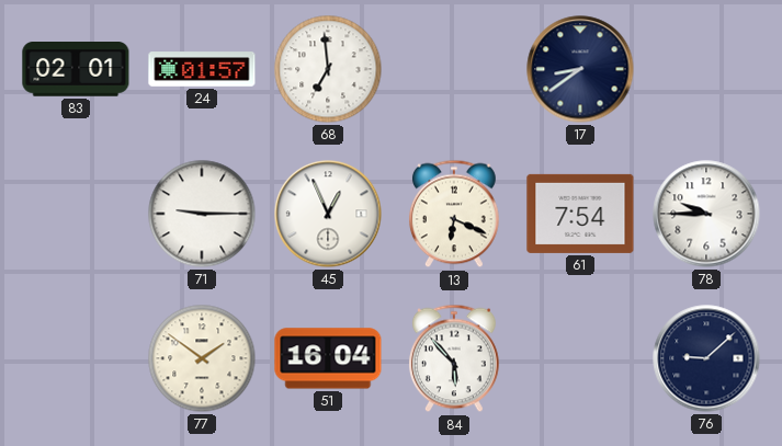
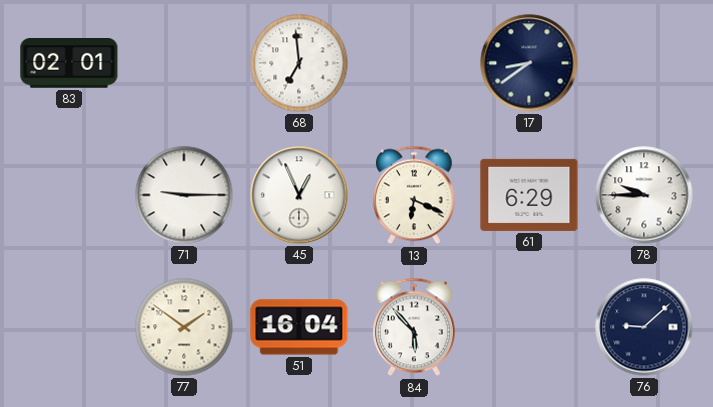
24: 01:57 -> none
61: 7:54 -> 6:29
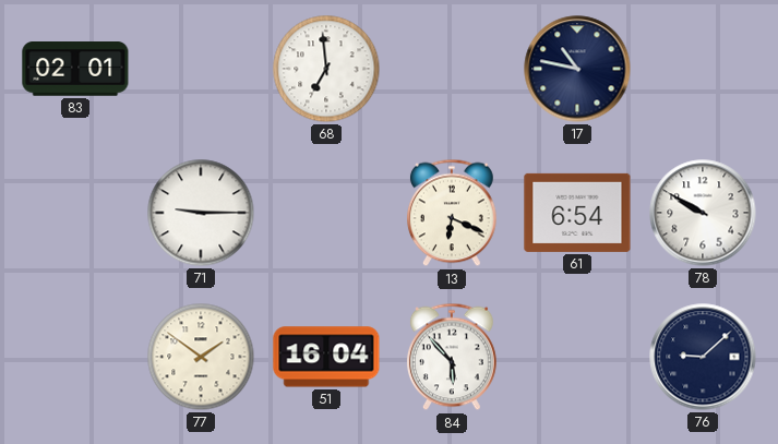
17: 8:39 -> 10:47
45: 12:56 -> none
61: 6:29 -> 6:54
78: 9:45 -> 9:50
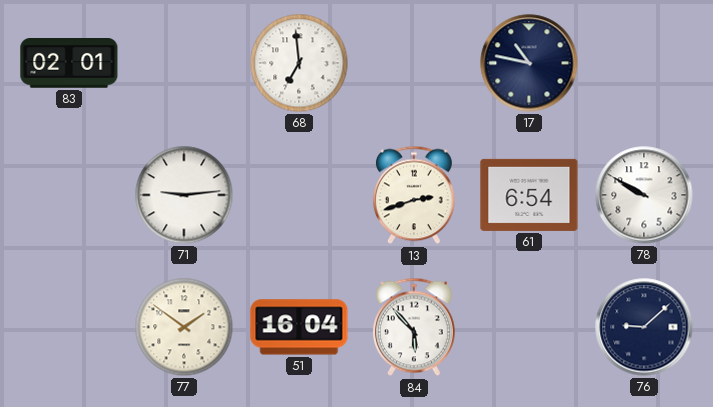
71: 9:15 -> 9:14
13: 6:19 -> 2:42
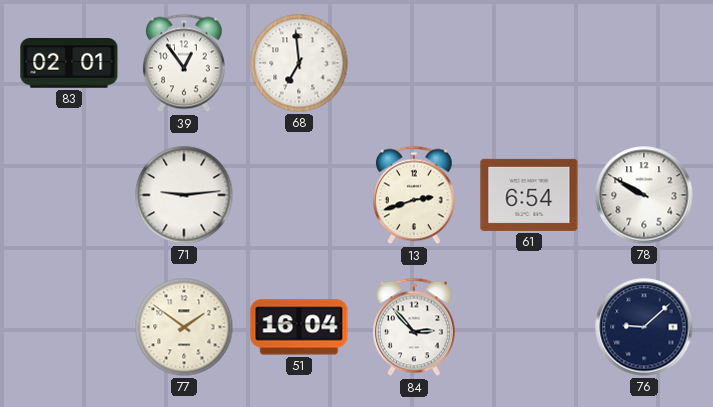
39: none -> 12:54
17: 10:47 -> none
84: 5:53 -> 2:53
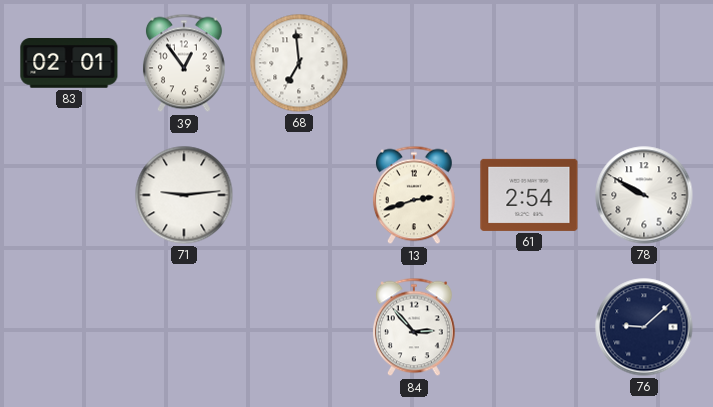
61: 6:54 -> 2:54
77: 1:51 -> none
51: 16:04 -> none
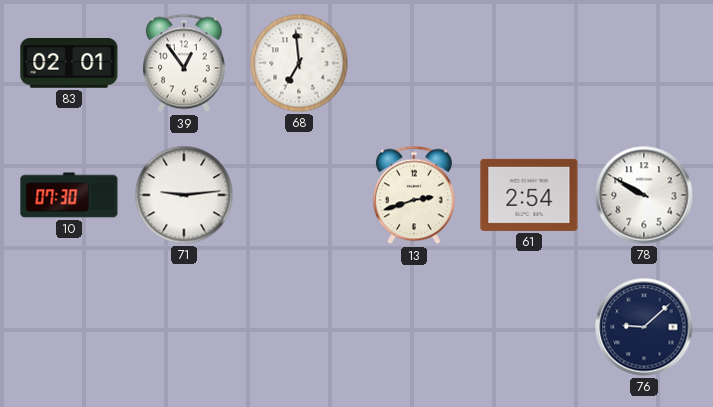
10: none -> 07:30
84: 2:53 -> none
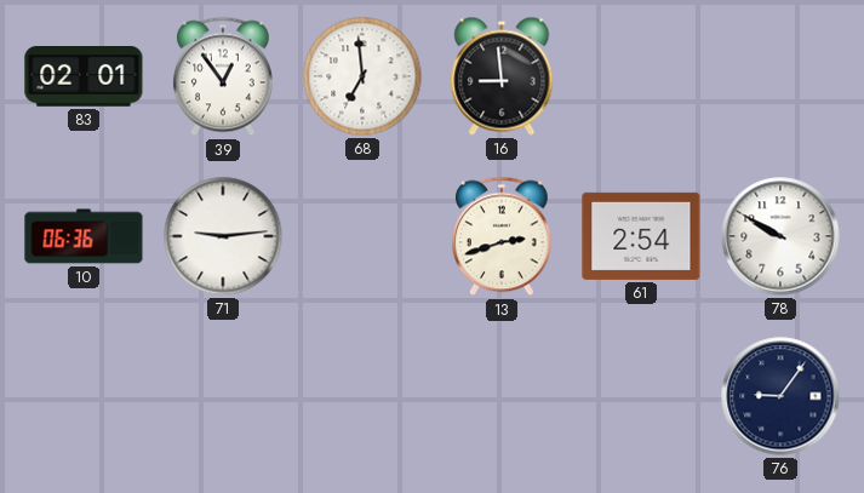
16: none -> 8:59
10: 07:30 -> 06:36
76: 9:08 -> 9:06
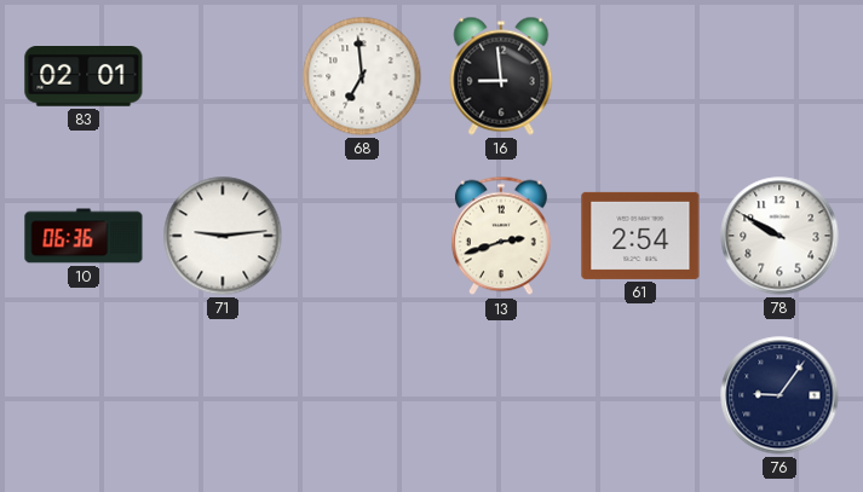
39: 12:54 -> none
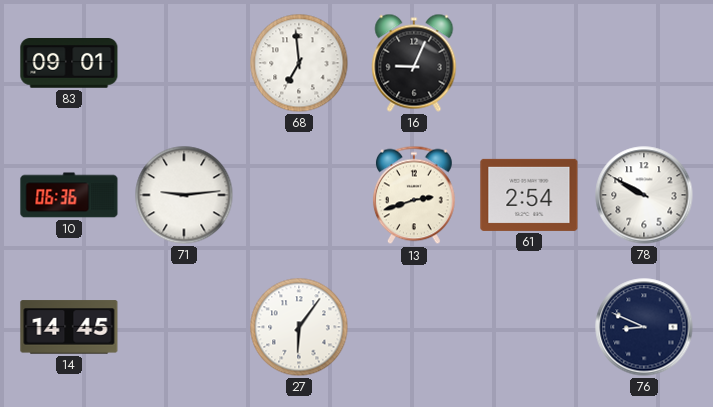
83: 02:01 -> 09:01
16: 8:59 -> 9:04
14: none -> 14:45
27: none -> 6:06
76: 9:06 -> 8:49
